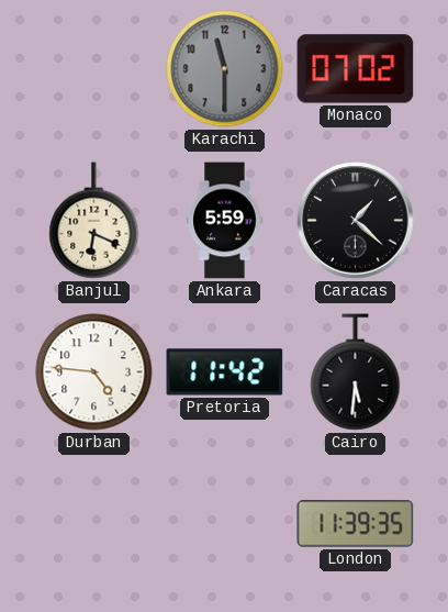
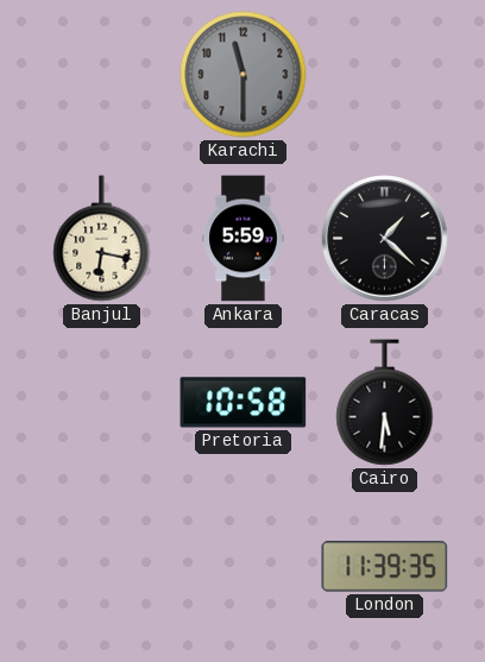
Monaco: 07:02 -> none
Banjul: 6:19 -> 6:17
Durban: 4:46 -> none
Pretoria: 11:42 -> 10:58
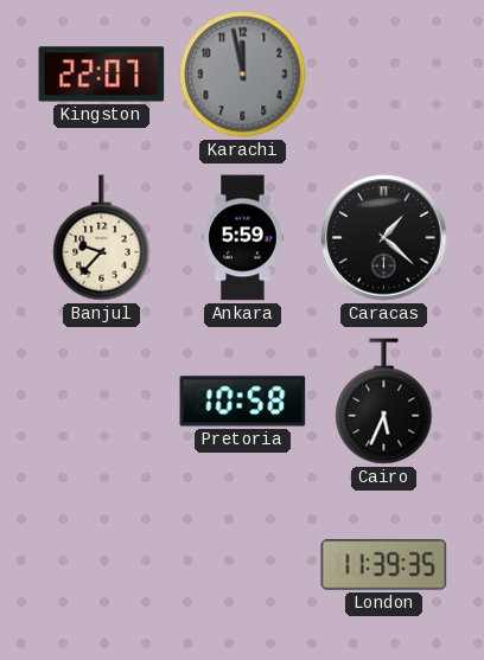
Kingston: none -> 22:07
Karachi: 11:30 -> 11:58
Banjul: 6:17 -> 9:37
Cairo: 5:31 -> 5:34
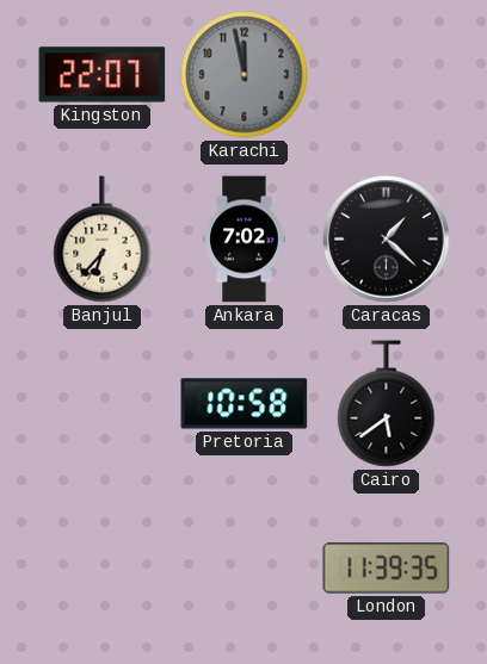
Banjul: 9:37 -> 6:37
Ankara: 5:59 -> 7:02
Cairo: 5:34 -> 5:39
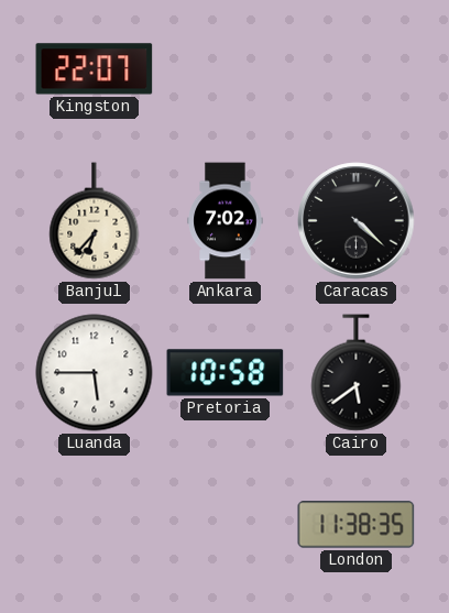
Karachi: 11:58 -> none
Caracas: 1:22 -> 4:22
Luanda: none -> 5:45
London: 11:39 -> 11:38
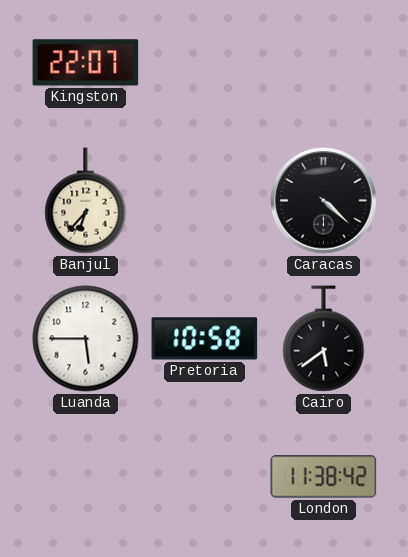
Ankara: 7:02 -> none
London: 11:38:35 -> 11:38:42
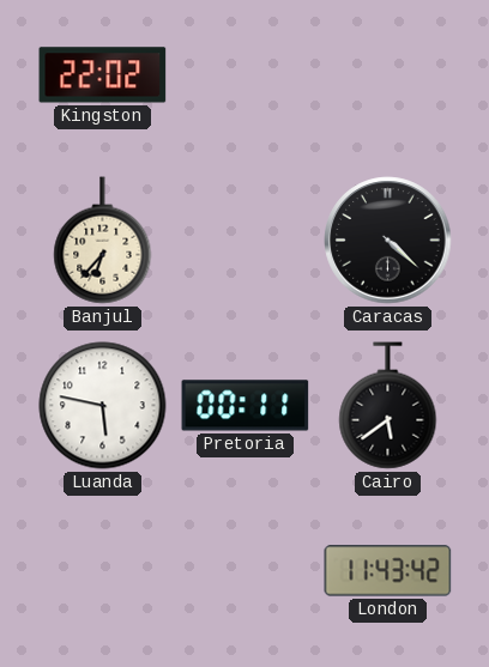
Kingston: 22:07 -> 22:02
Luanda: 5:45 -> 5:47
Pretoria: 10:58 -> 00:11
London: 11:38 -> 11:43
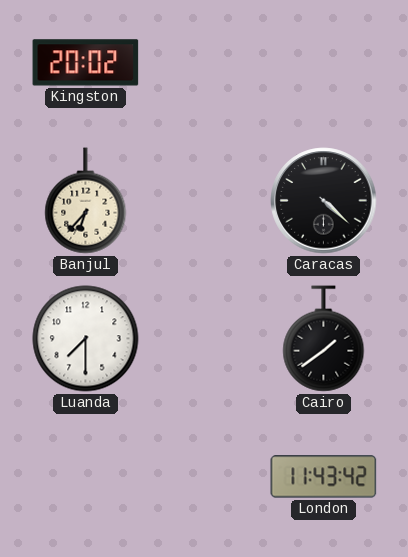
Kingston: 22:02 -> 20:02
Luanda: 5:47 -> 7:30
Pretoria: 00:11 -> none
Cairo: 5:39 -> 1:39
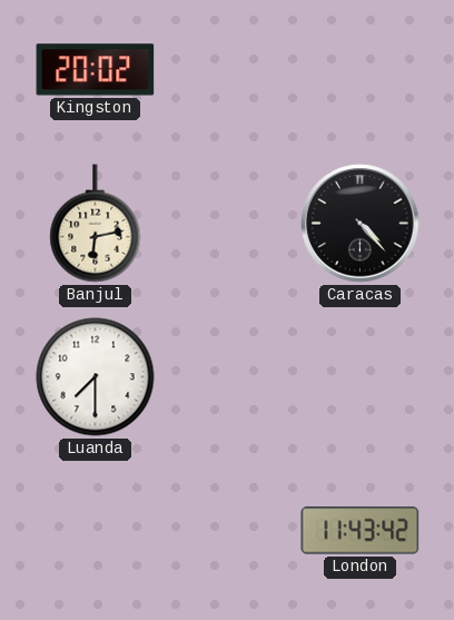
Banjul: 6:37 -> 6:13
Caracas: 4:22 -> 4:23
Cairo: 1:39 -> none
